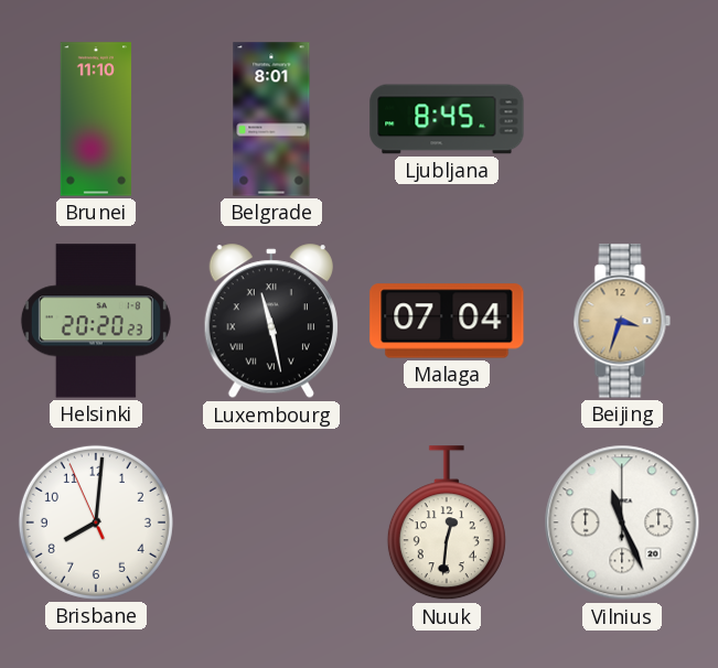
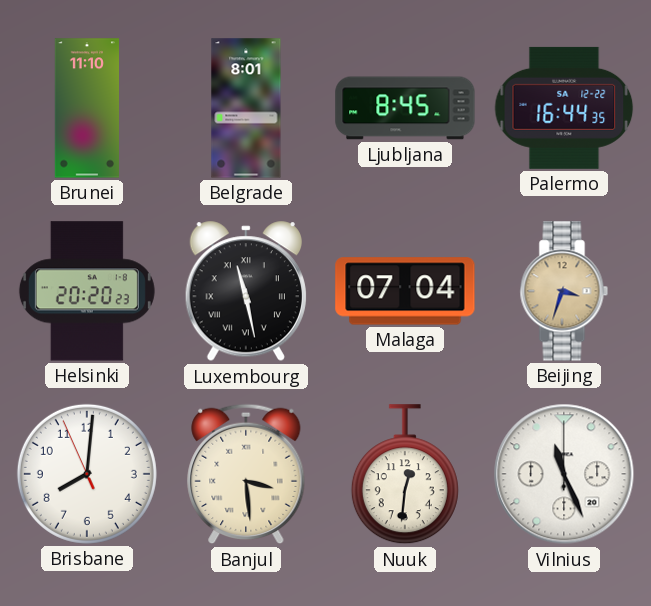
Palermo: none -> 16:44
Banjul: none -> 3:29
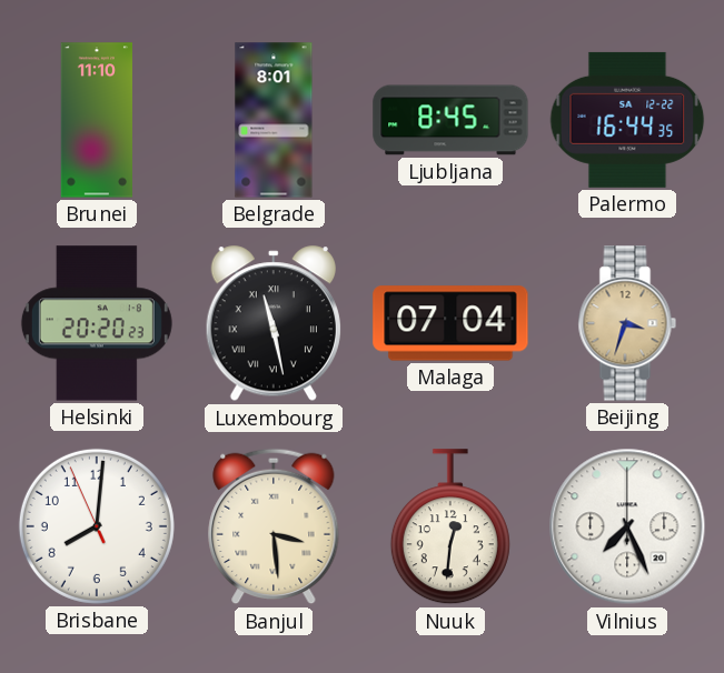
Vilnius: 11:26 -> 7:26
